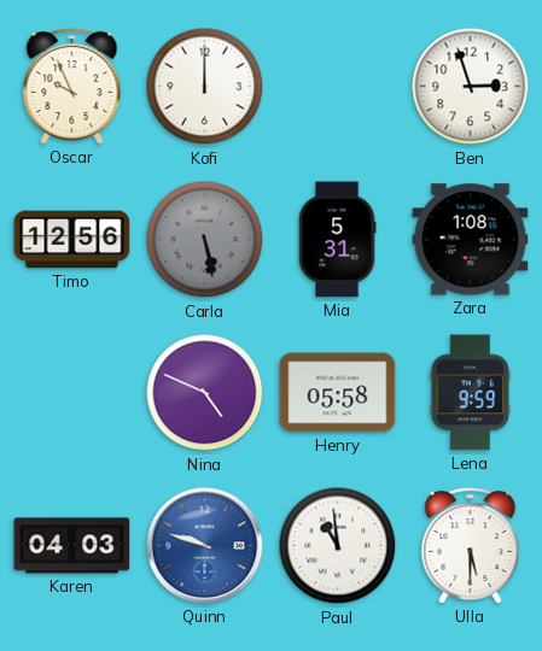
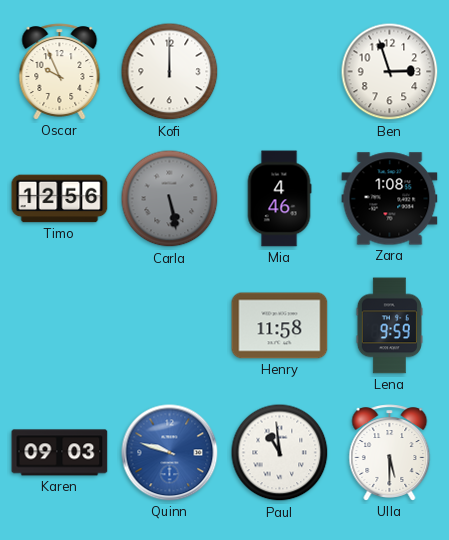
Mia: 5:31 -> 4:46
Nina: 4:49 -> none
Henry: 05:58 -> 11:58
Karen: 04:03 -> 09:03
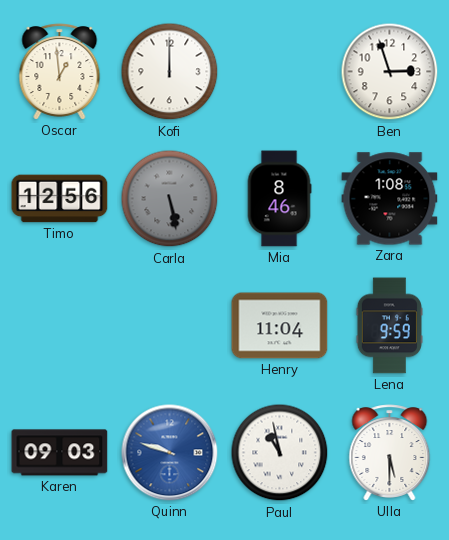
Oscar: 9:56 -> 12:59
Mia: 4:46 -> 8:46
Henry: 11:58 -> 11:04
Paul: 10:59 -> 10:58
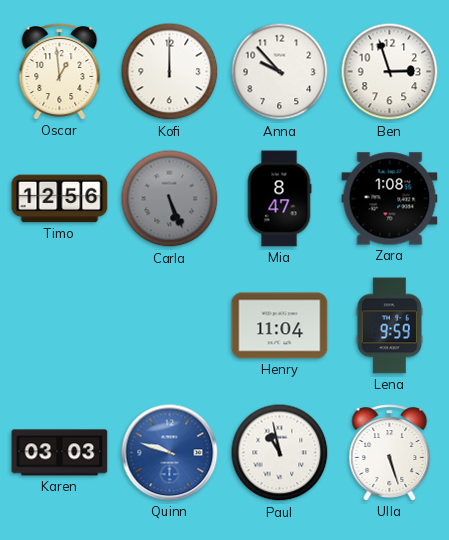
Anna: none -> 9:53
Carla: 5:28 -> 5:26
Mia: 8:46 -> 8:47
Karen: 09:03 -> 03:03
Ulla: 5:30 -> 5:27
